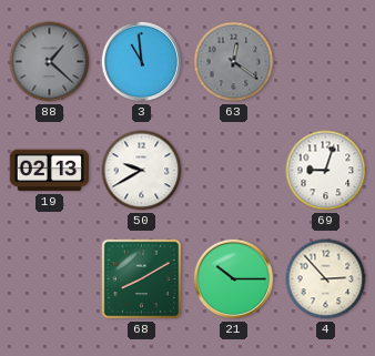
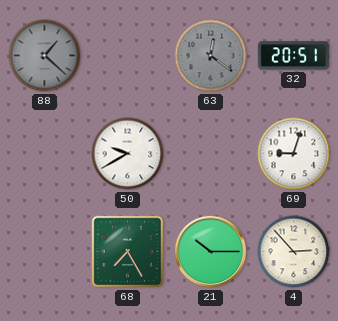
3: 10:59 -> none
32: none -> 20:51
19: 02:13 -> none
68: 8:10 -> 7:25
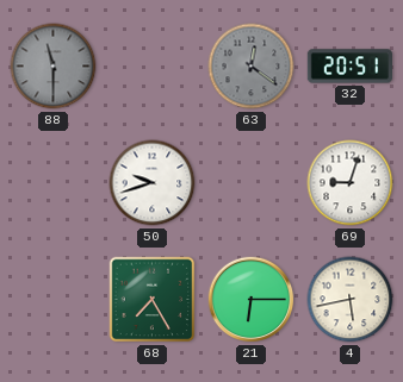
88: 1:22 -> 11:30
50: 9:40 -> 9:42
21: 10:15 -> 6:15
4: 2:53 -> 5:43
